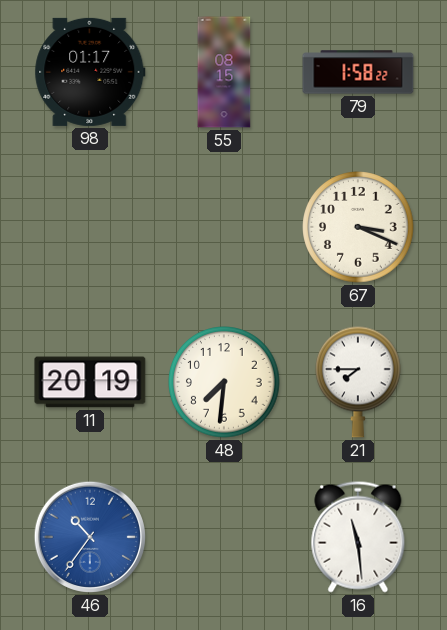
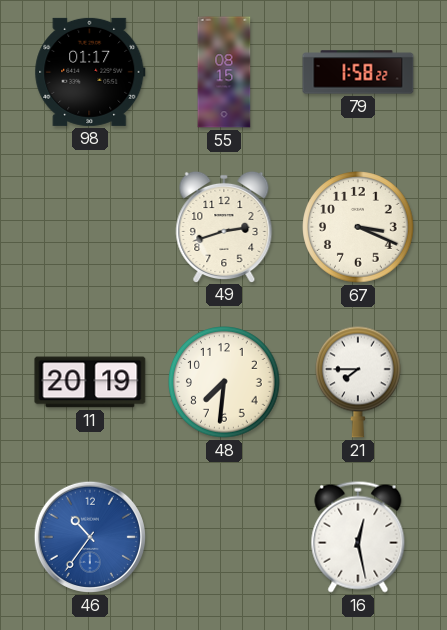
49: none -> 2:42
16: 11:29 -> 12:28
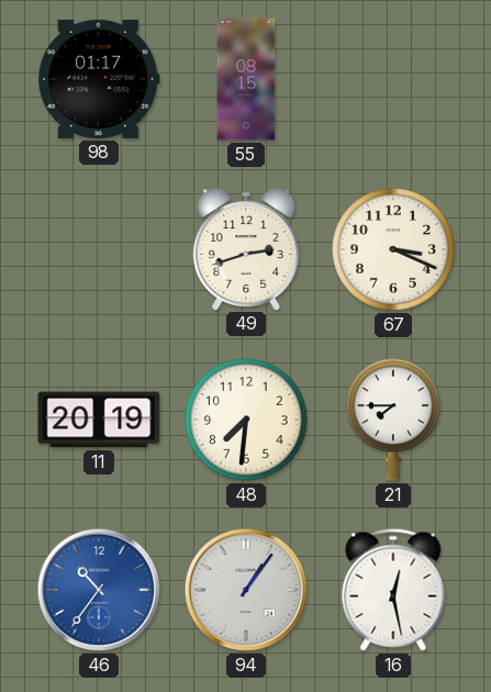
79: 1:58 -> none
94: none -> 1:06
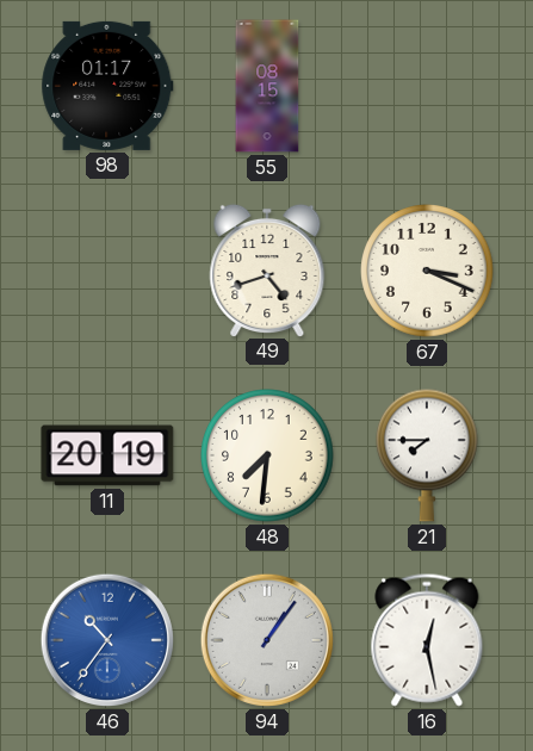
49: 2:42 -> 4:42
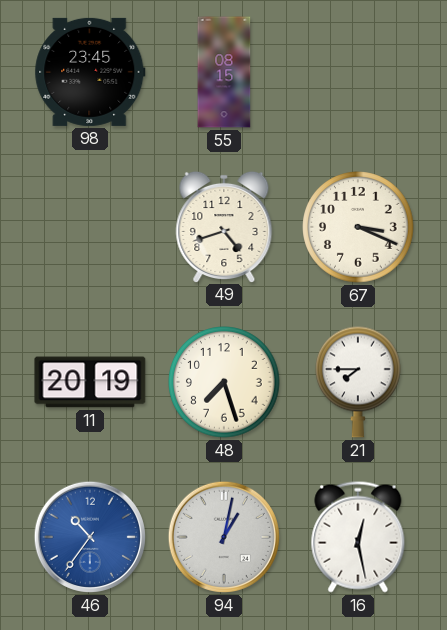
98: 01:17 -> 23:45
48: 7:31 -> 7:27
94: 1:06 -> 1:02
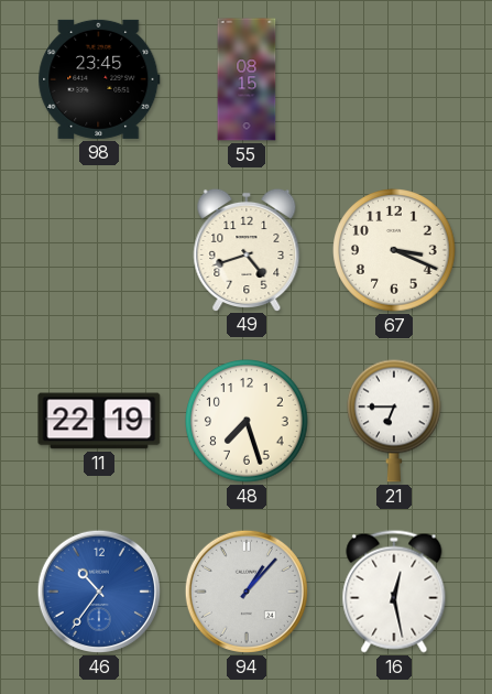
11: 20:19 -> 22:19
21: 7:45 -> 6:45
94: 1:02 -> 1:07
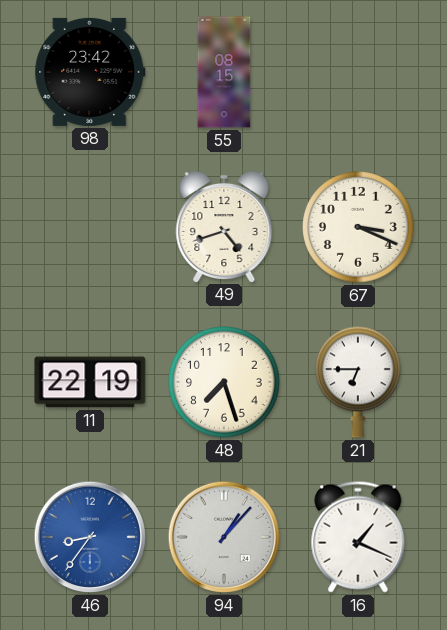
98: 23:45 -> 23:42
46: 10:36 -> 8:36
16: 12:28 -> 1:19
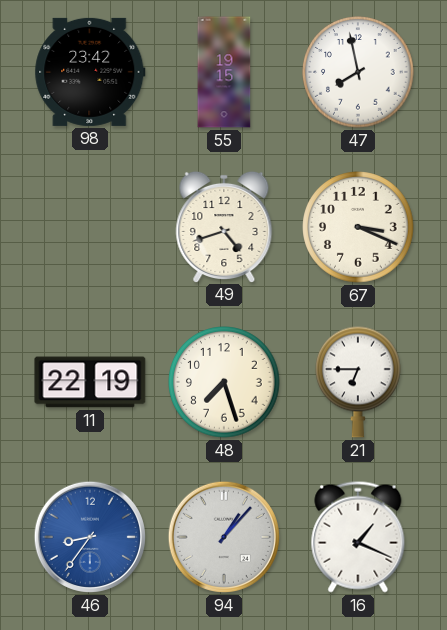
55: 08:15 -> 19:15
47: none -> 7:58
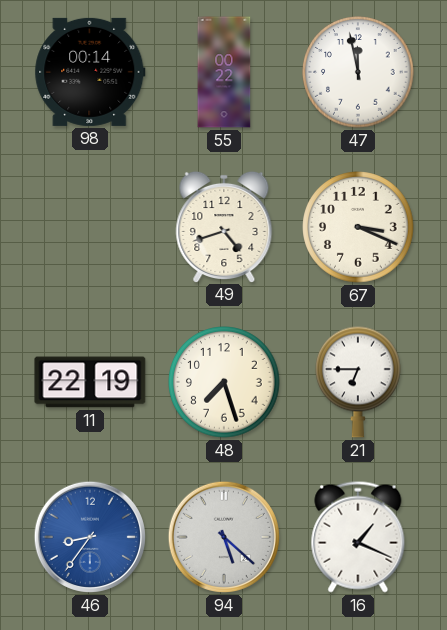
98: 23:42 -> 00:14
55: 19:15 -> 00:22
47: 7:58 -> 11:58
94: 1:07 -> 5:22
